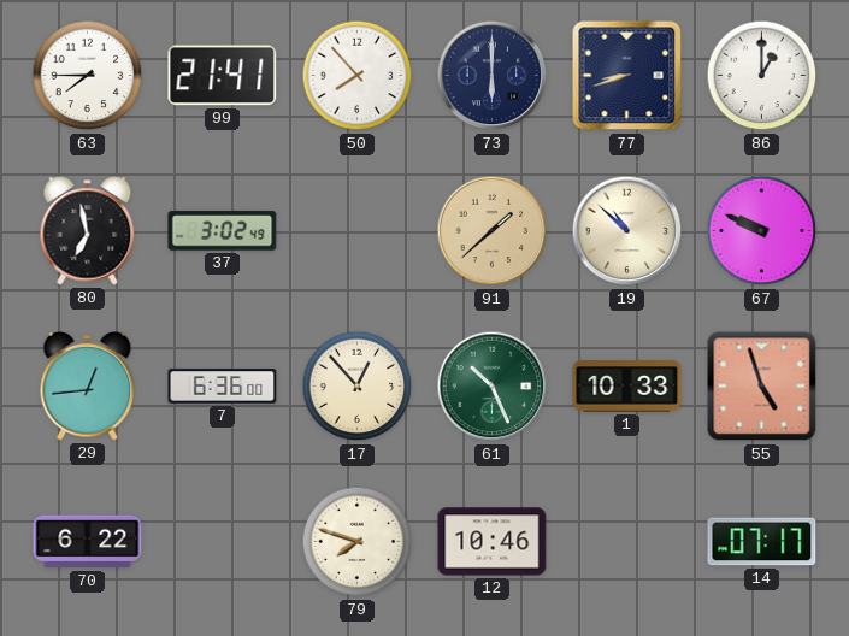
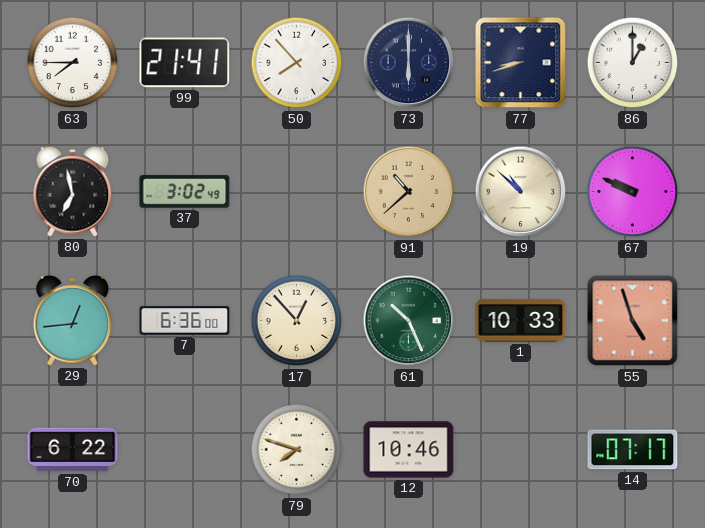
91: 1:38 -> 10:38
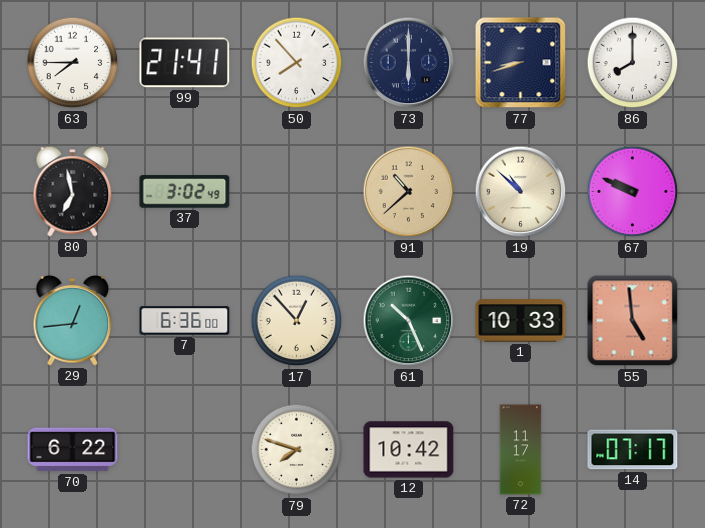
86: 1:00 -> 8:00
55: 4:57 -> 4:59
12: 10:46 -> 10:42
72: none -> 11:17
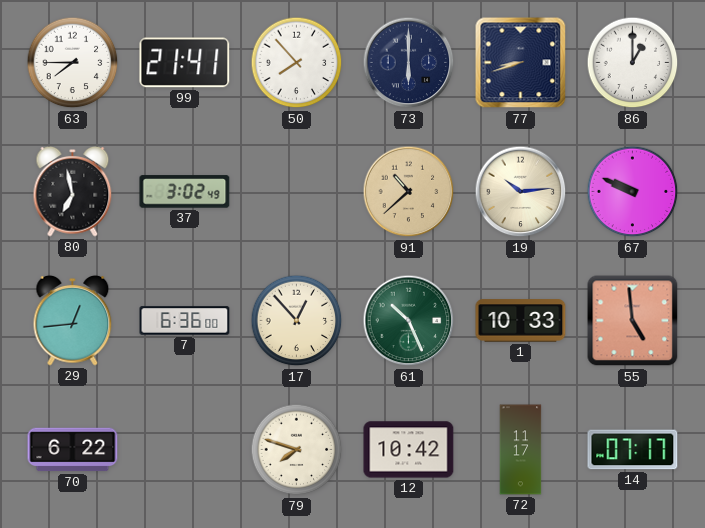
86: 8:00 -> 1:00
19: 10:52 -> 10:14
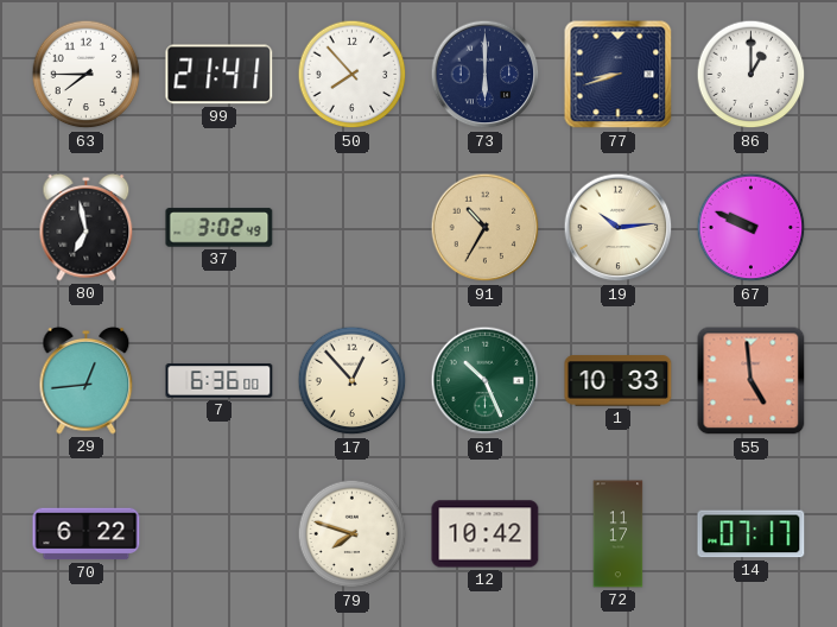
91: 10:38 -> 10:35
